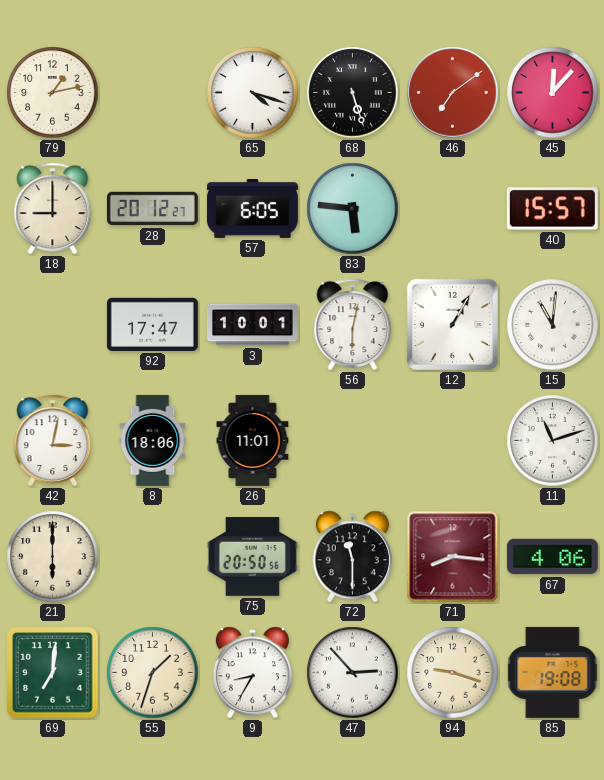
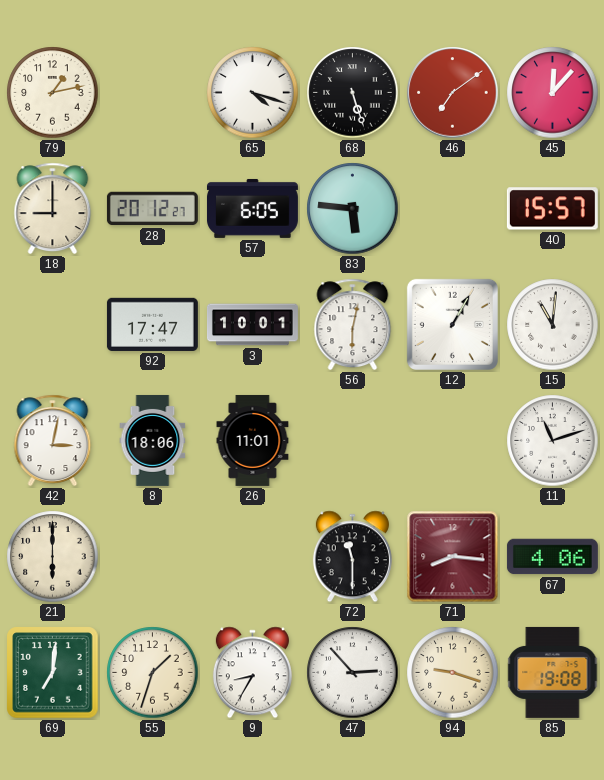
75: 20:50 -> none
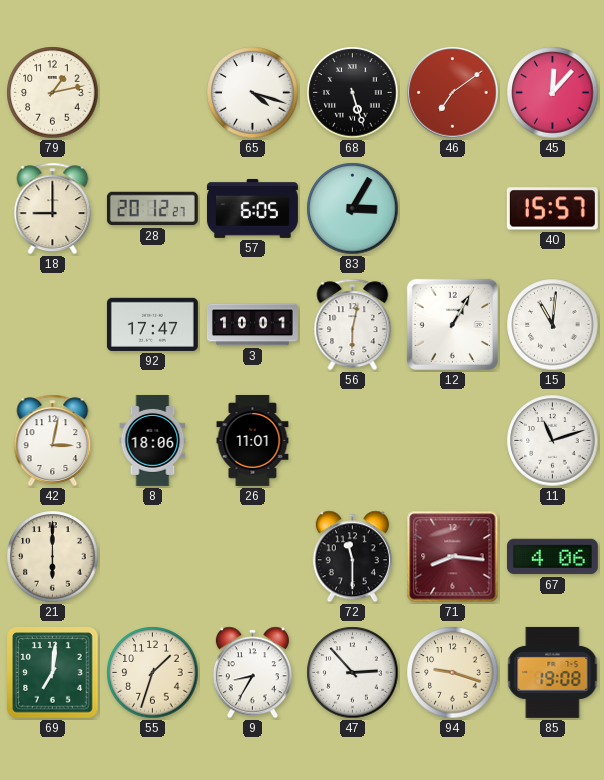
83: 5:46 -> 3:05
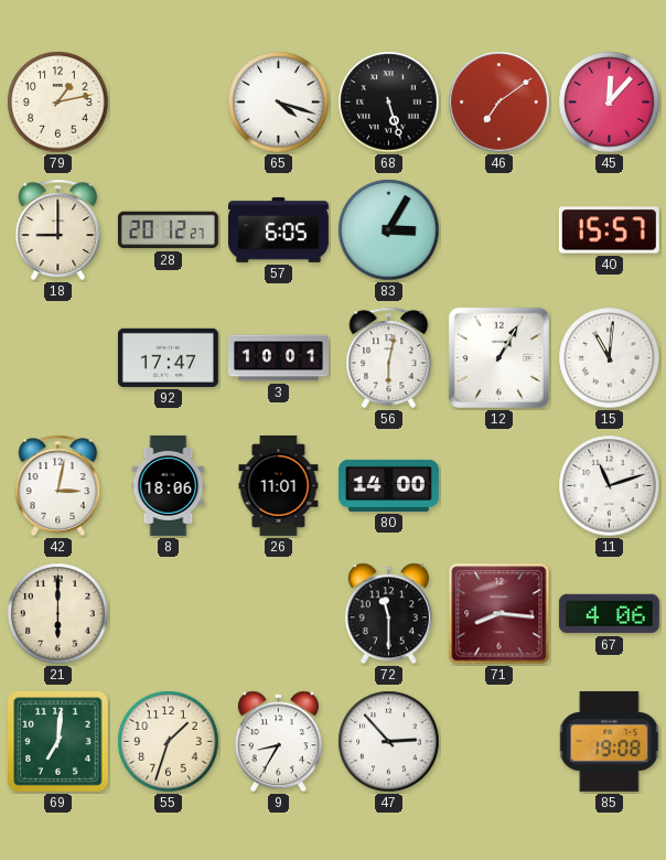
80: none -> 14:00
94: 9:18 -> none
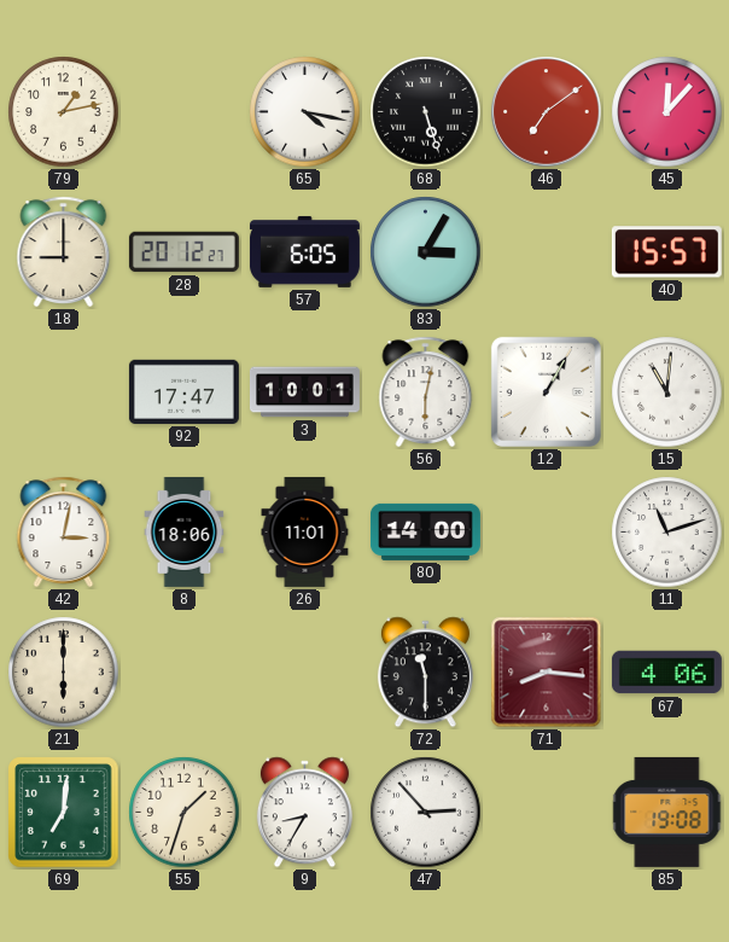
65: 4:18 -> 4:17
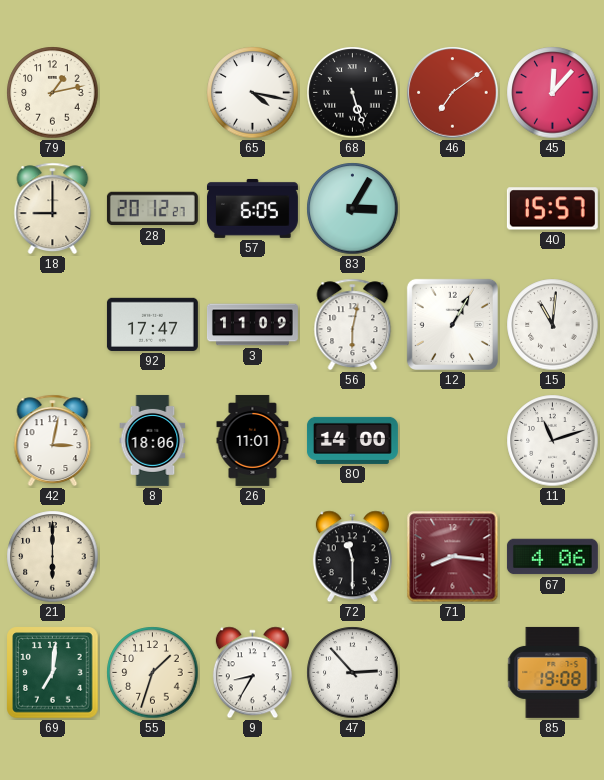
3: 10:01 -> 11:09
